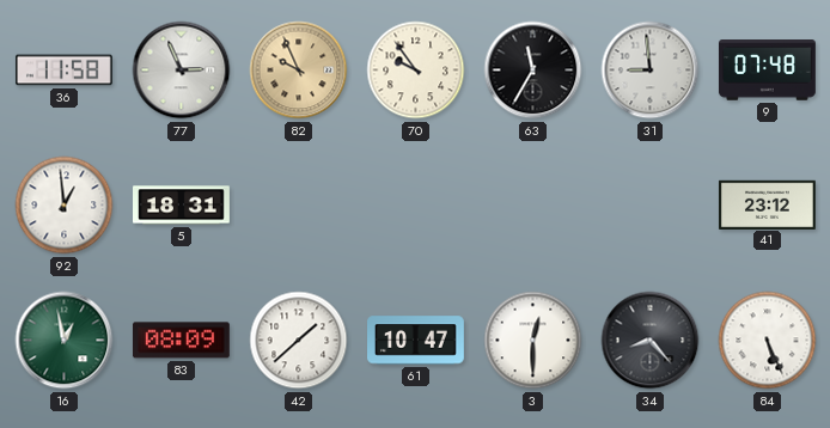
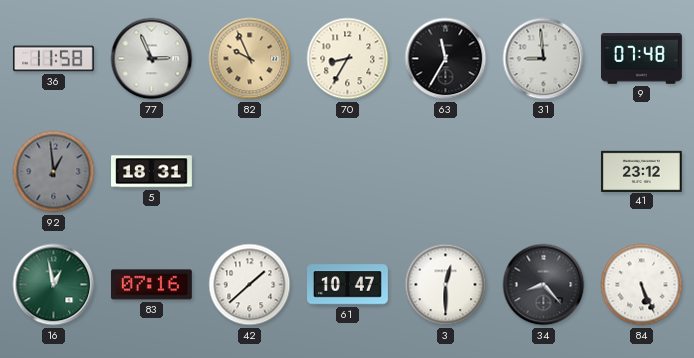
70: 9:54 -> 8:35
92 dial: white -> grey
83: 08:09 -> 07:16
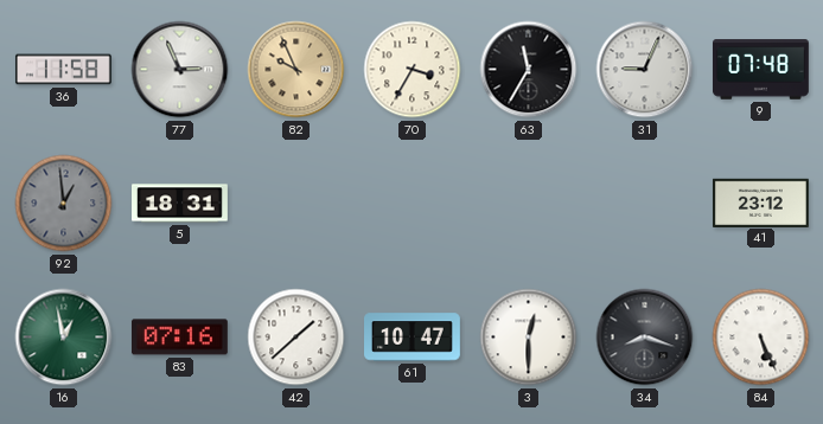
70: 8:35 -> 3:35
31: 8:59 -> 9:04
34: 8:23 -> 8:18
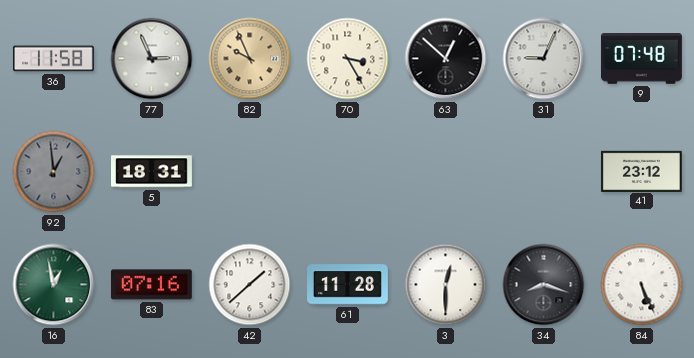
70: 3:35 -> 3:25
63: 11:35 -> 12:52
61: 10:47 -> 11:28
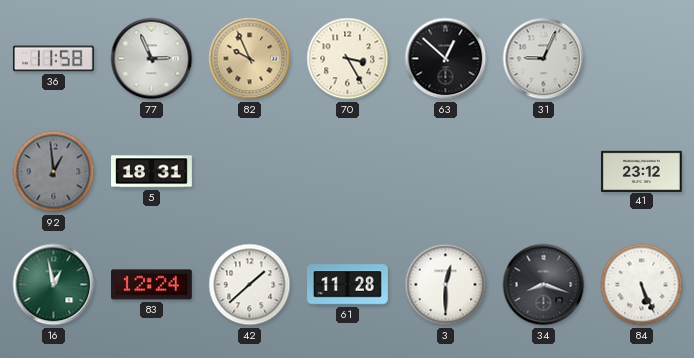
9: 07:48 -> none
83: 07:16 -> 12:24
